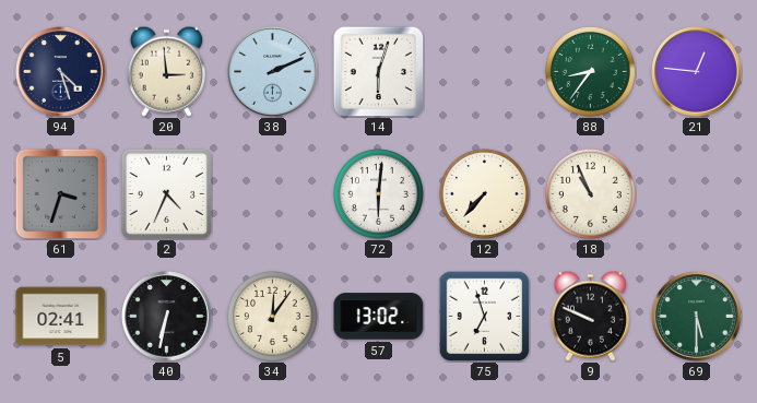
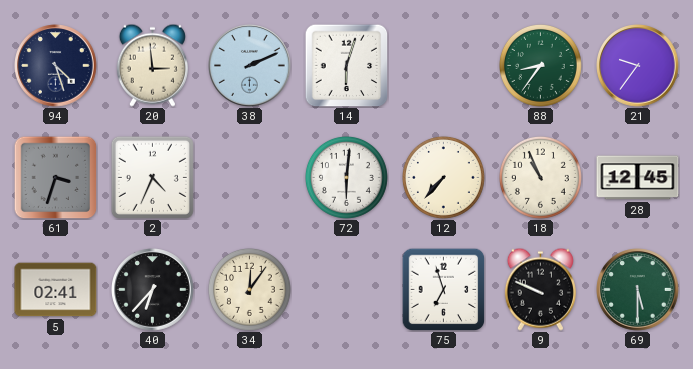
21: 12:46 -> 9:36
28: none -> 12:45
40: 6:32 -> 6:37
57: 13:02 -> none
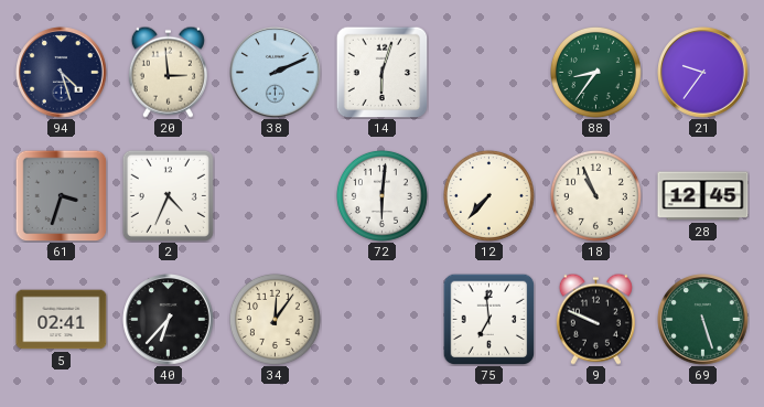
75: 6:57 -> 6:59
69: 5:30 -> 5:27
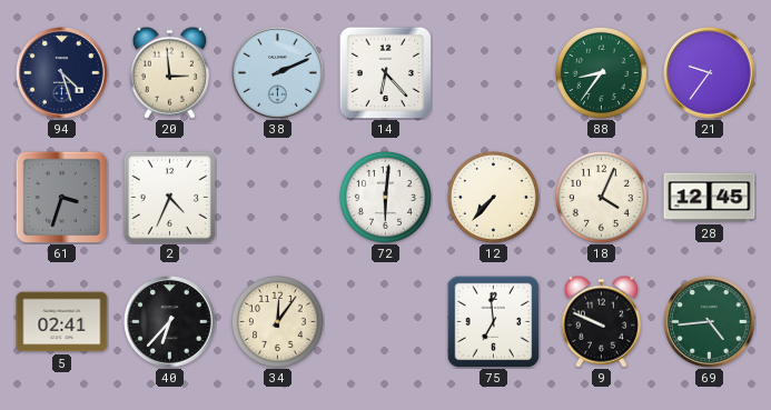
14: 6:03 -> 6:23
18: 10:56 -> 4:04
69: 5:27 -> 4:44
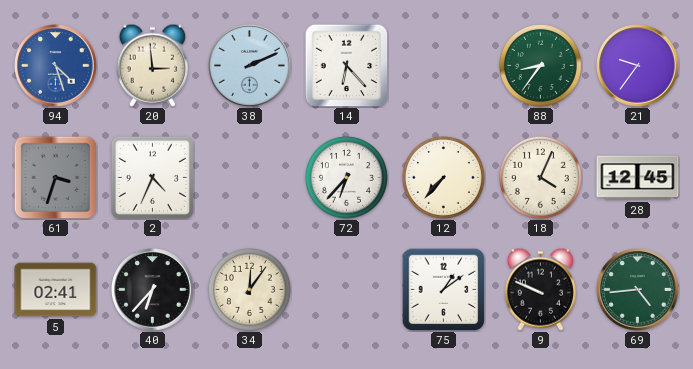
94 dial: navy -> blue
72: 6:01 -> 6:37
75: 6:59 -> 1:09
